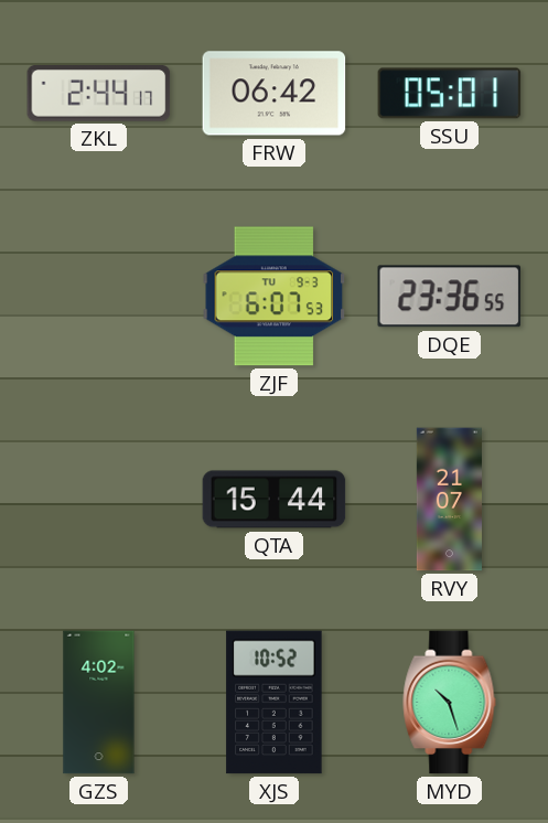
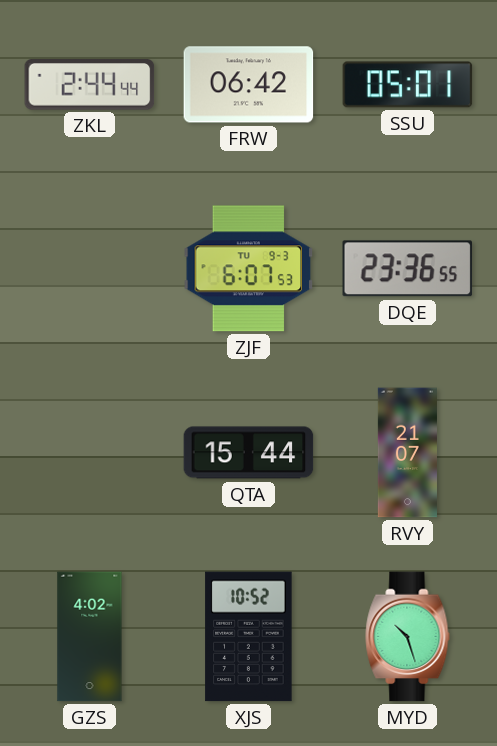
ZKL: 2:44:17 -> 2:44:44
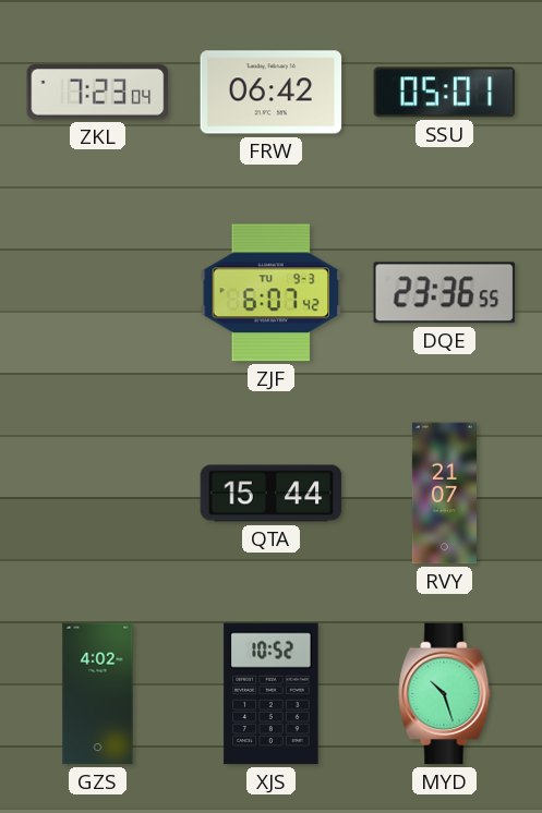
ZKL: 2:44 -> 7:23
ZJF: 6:07:53 -> 6:07:42
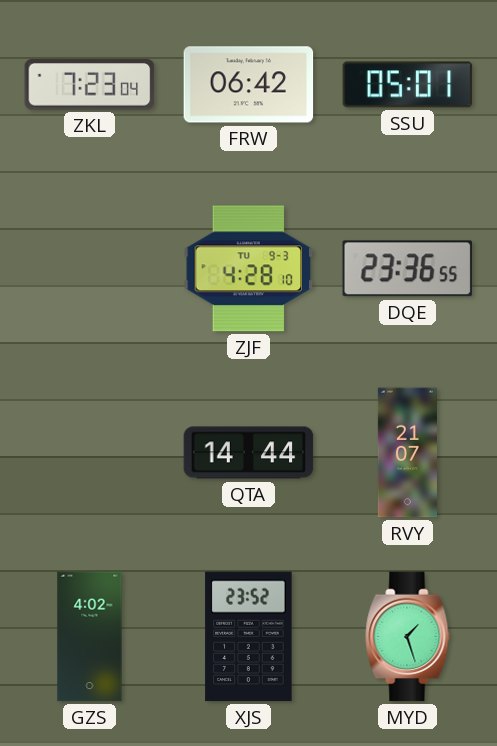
ZJF: 6:07 -> 4:28
QTA: 15:44 -> 14:44
XJS: 10:52 -> 23:52
MYD: 10:27 -> 1:27
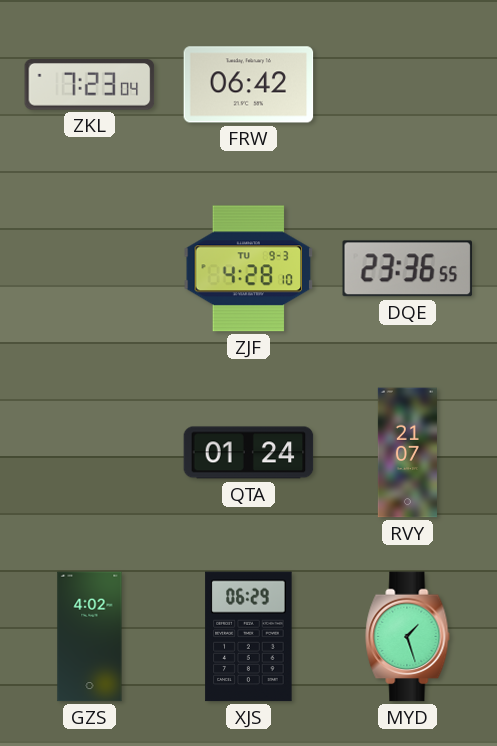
SSU: 05:01 -> none
QTA: 14:44 -> 01:24
XJS: 23:52 -> 06:29
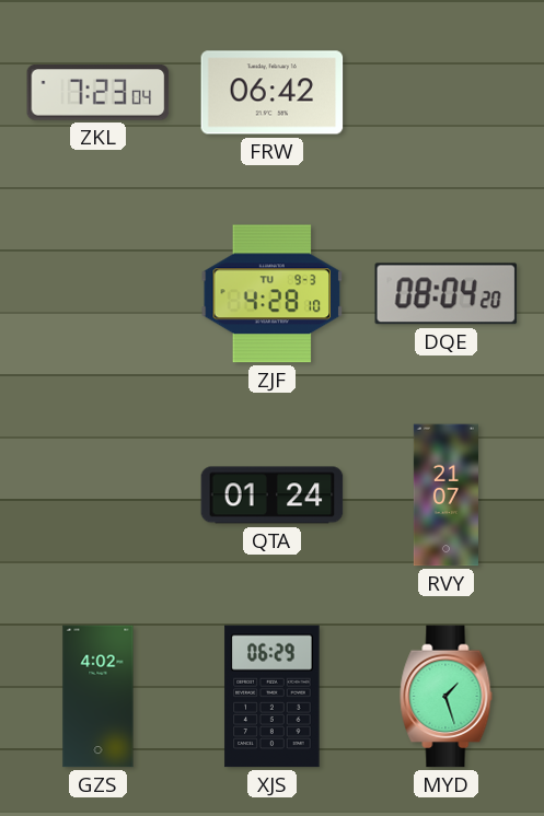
DQE: 23:36 -> 08:04
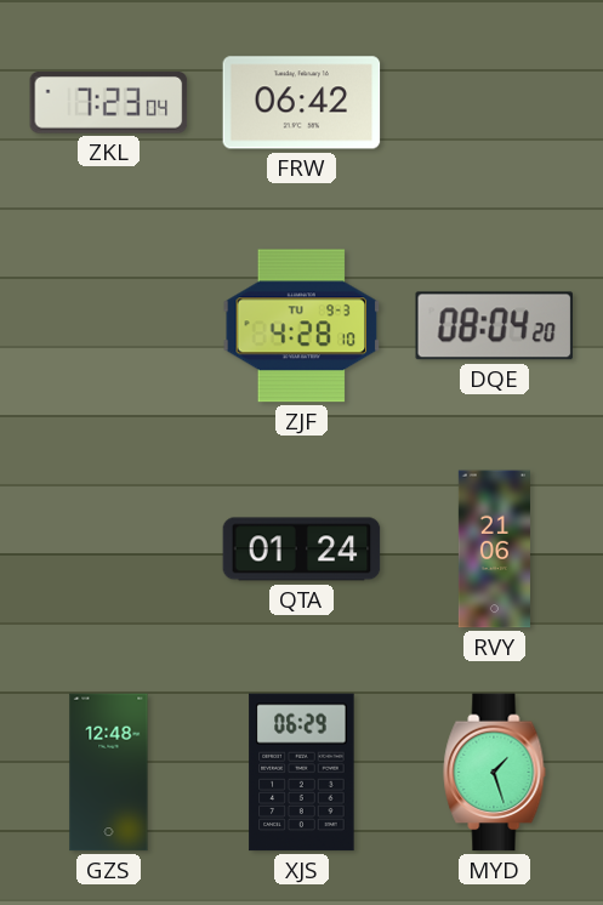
RVY: 21:07 -> 21:06
GZS: 4:02 -> 12:48
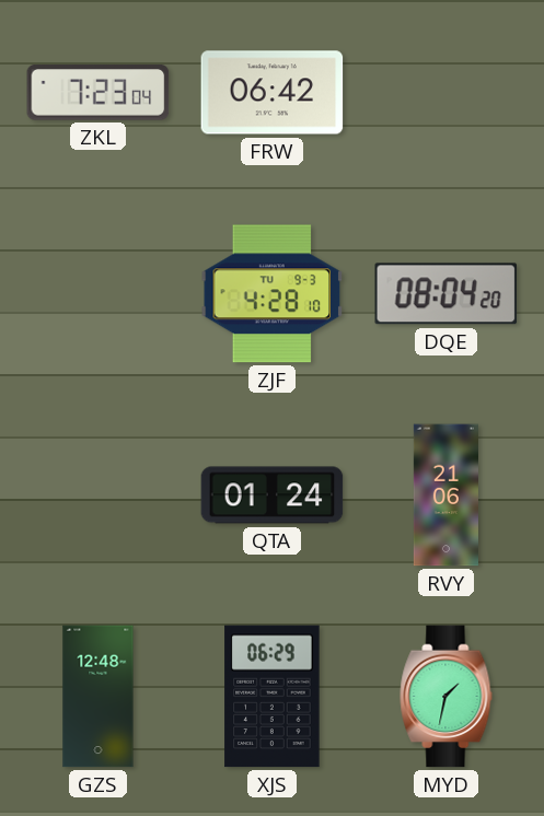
MYD: 1:27 -> 1:32
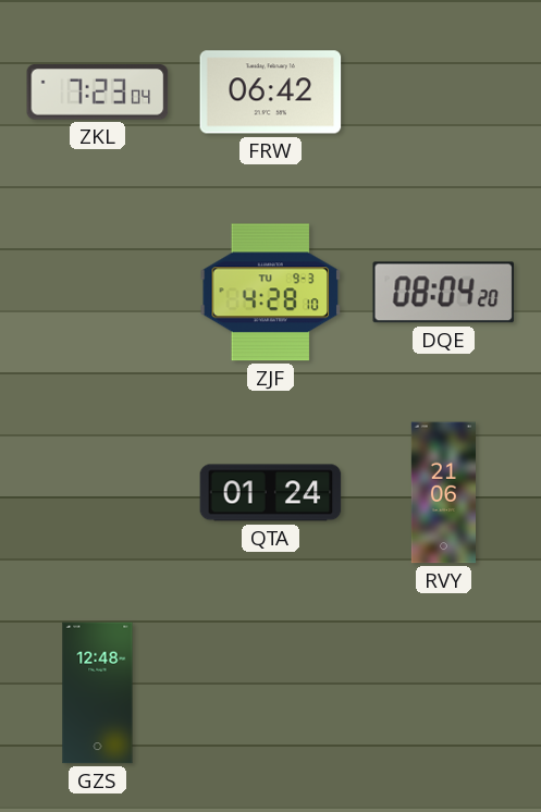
XJS: 06:29 -> none
MYD: 1:32 -> none
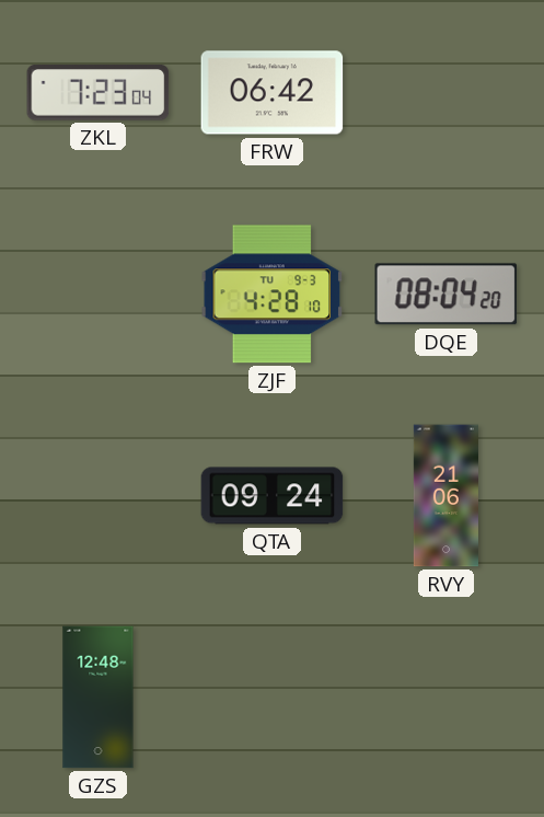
QTA: 01:24 -> 09:24
